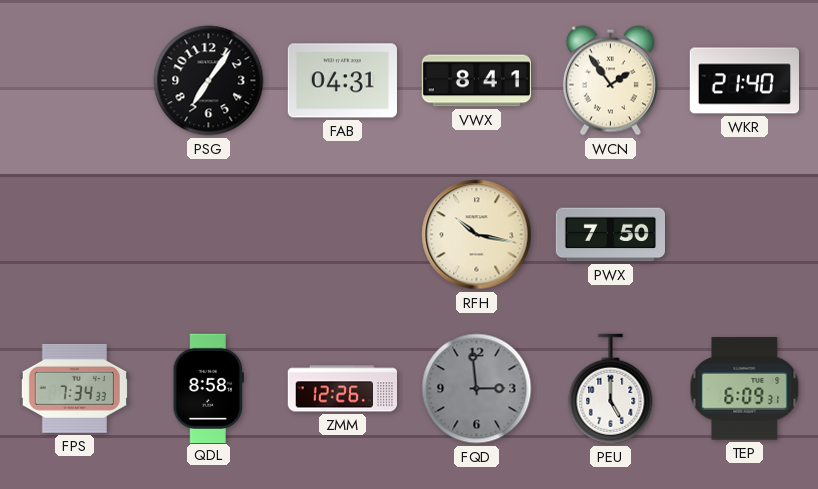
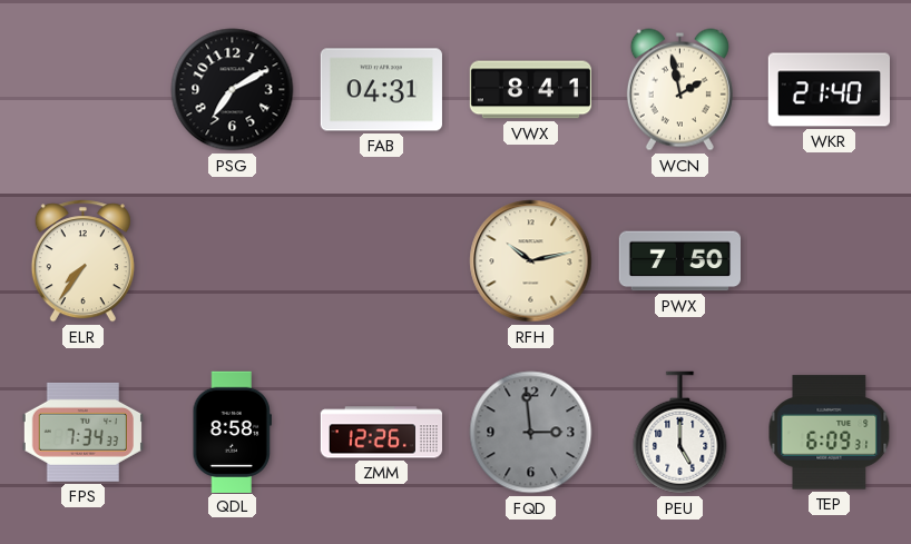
PSG: 7:06 -> 7:10
WCN: 1:54 -> 1:58
ELR: none -> 7:36
RFH: 10:17 -> 10:13
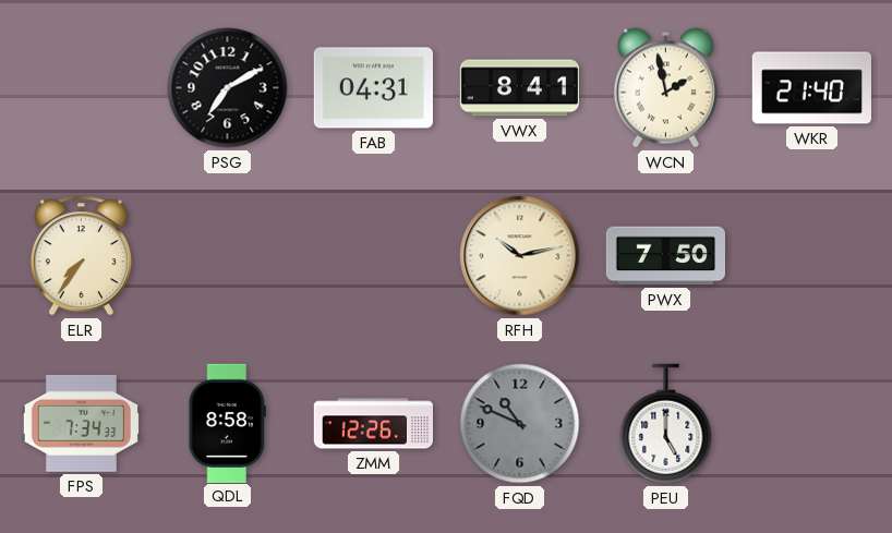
FQD: 2:59 -> 10:49
TEP: 6:09 -> none
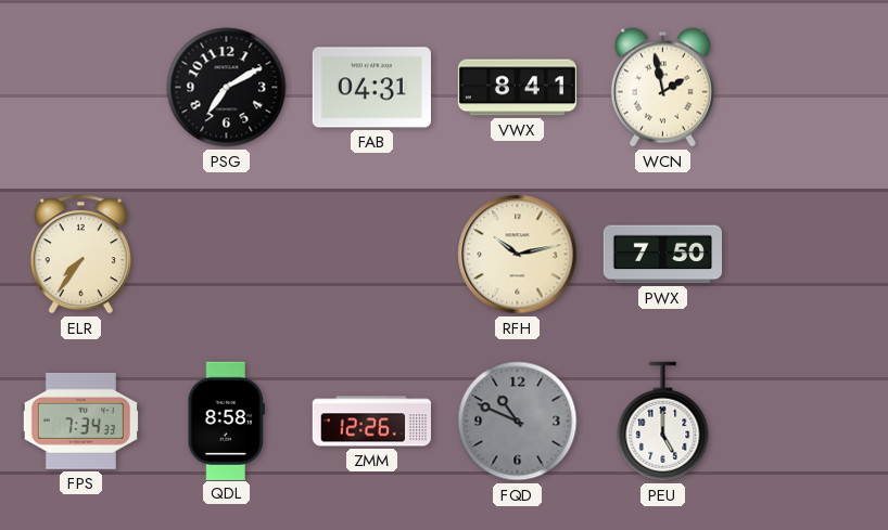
WKR: 21:40 -> none
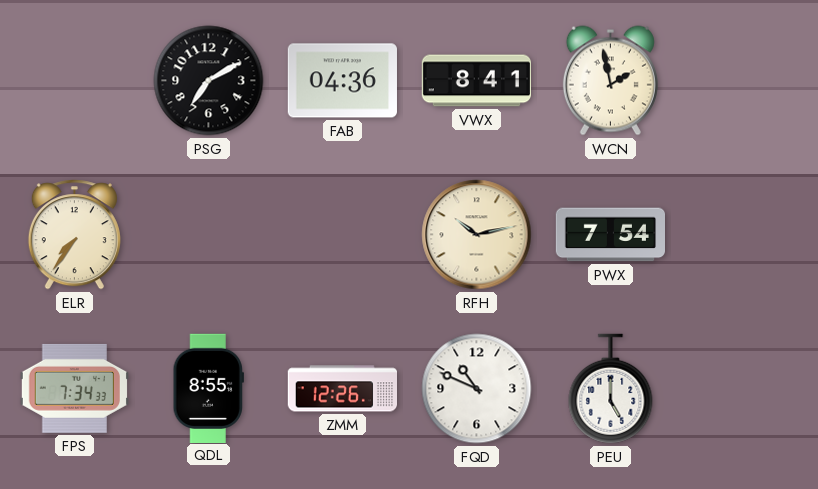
FAB: 04:31 -> 04:36
PWX: 7:50 -> 7:54
QDL: 8:58 -> 8:55
FQD dial: grey -> white
